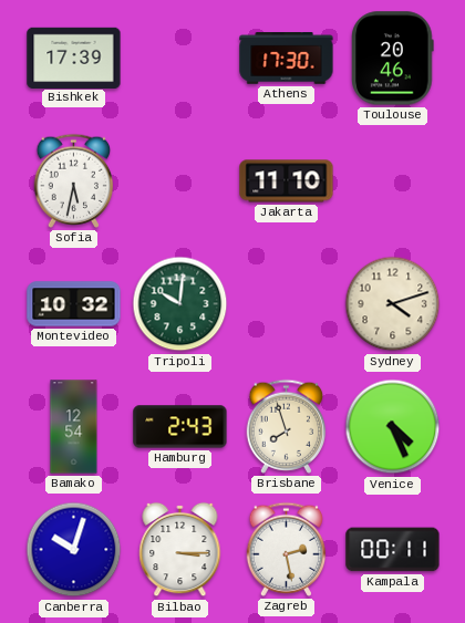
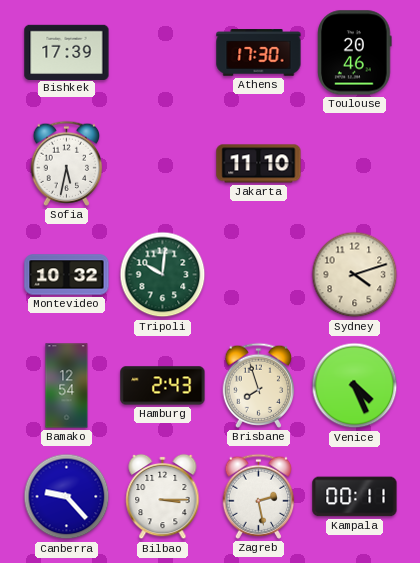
Canberra: 10:03 -> 9:23
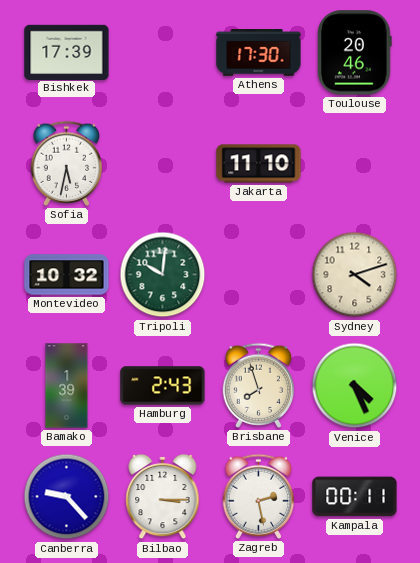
Bamako: 12:54 -> 1:39
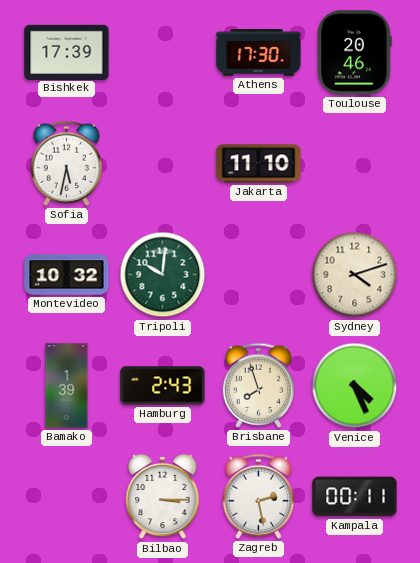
Canberra: 9:23 -> none
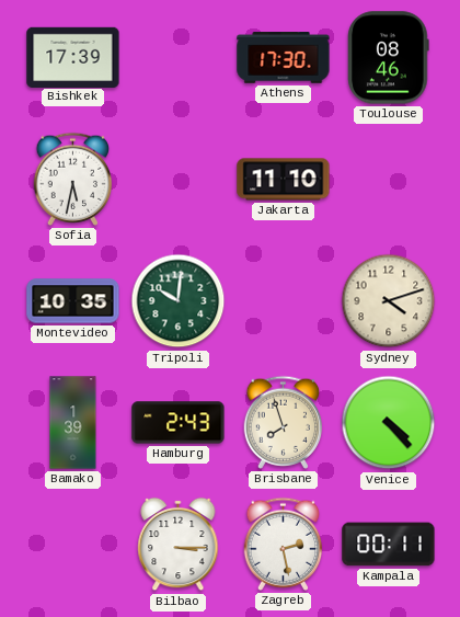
Toulouse: 20:46 -> 08:46
Montevideo: 10:32 -> 10:35
Venice: 4:26 -> 4:23
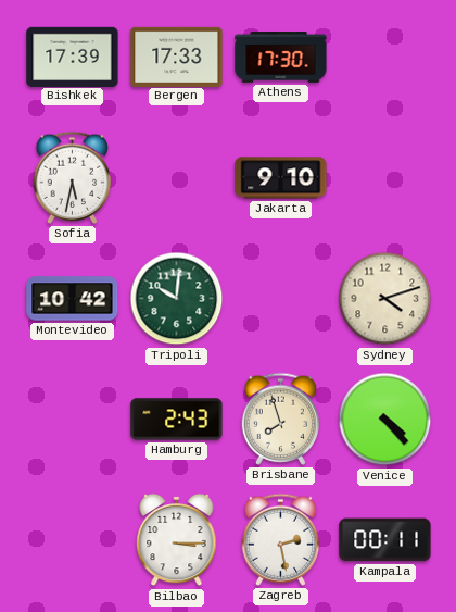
Bergen: none -> 17:33
Toulouse: 08:46 -> none
Jakarta: 11:10 -> 9:10
Montevideo: 10:35 -> 10:42
Bamako: 1:39 -> none
